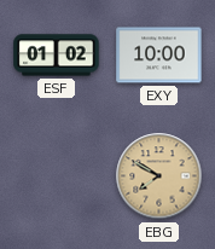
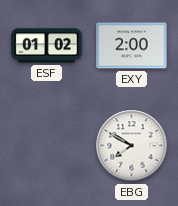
EXY: 10:00 -> 2:00
EBG dial: champagne -> white
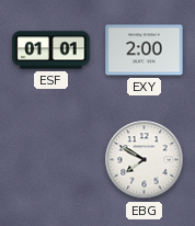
ESF: 01:02 -> 01:01
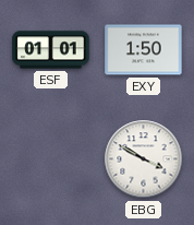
EXY: 2:00 -> 1:50
EBG: 7:50 -> 3:50
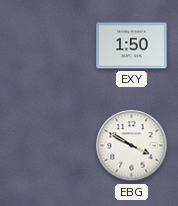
ESF: 01:01 -> none
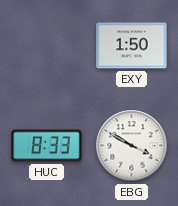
HUC: none -> 8:33
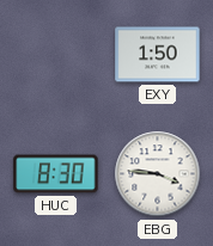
HUC: 8:33 -> 8:30
EBG: 3:50 -> 3:46
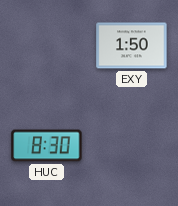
EBG: 3:46 -> none
